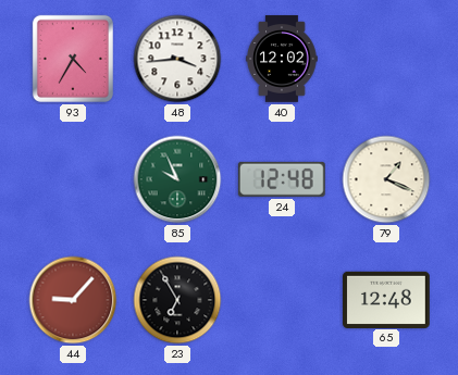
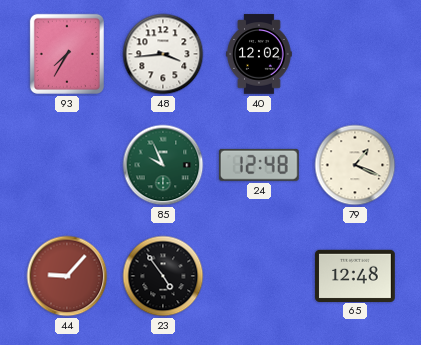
93: 4:35 -> 7:35
23: 6:55 -> 4:54
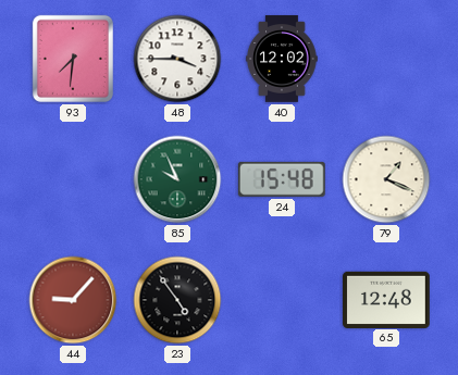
93: 7:35 -> 7:31
48: 3:44 -> 3:45
24: 12:48 -> 15:48
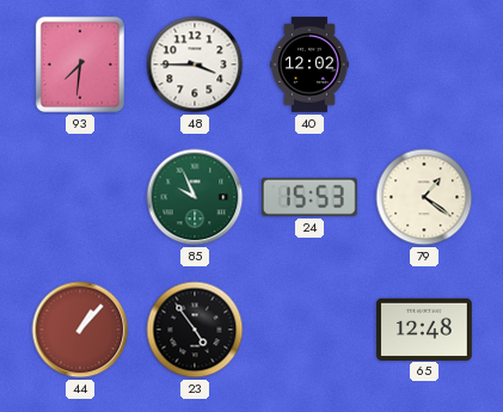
24: 15:48 -> 15:53
79: 1:19 -> 1:21
44: 9:07 -> 1:07
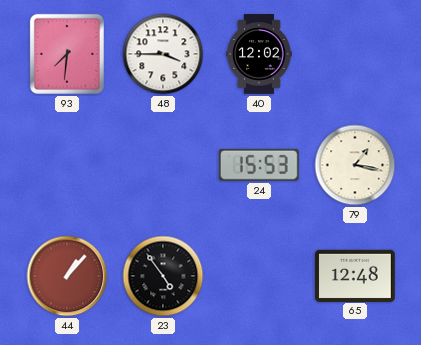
85: 9:56 -> none
79: 1:21 -> 1:17
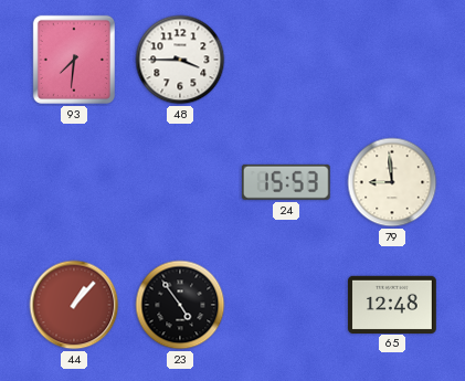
40: 12:02 -> none
79: 1:17 -> 8:59
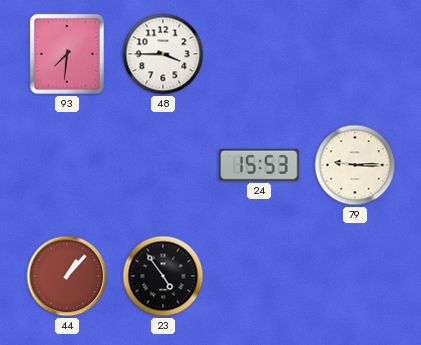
79: 8:59 -> 9:15
65: 12:48 -> none
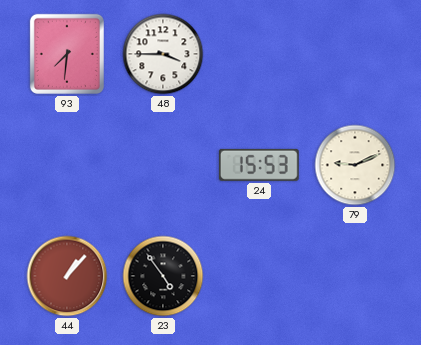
79: 9:15 -> 9:11
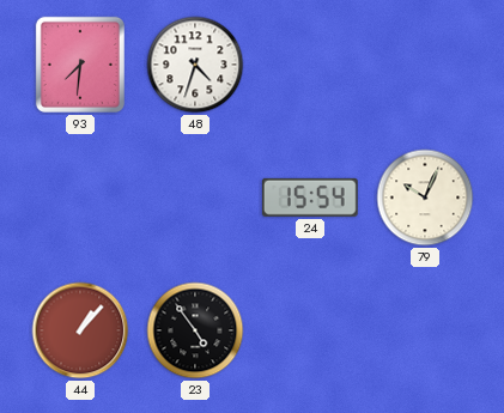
48: 3:45 -> 4:33
24: 15:53 -> 15:54
79: 9:11 -> 10:04
